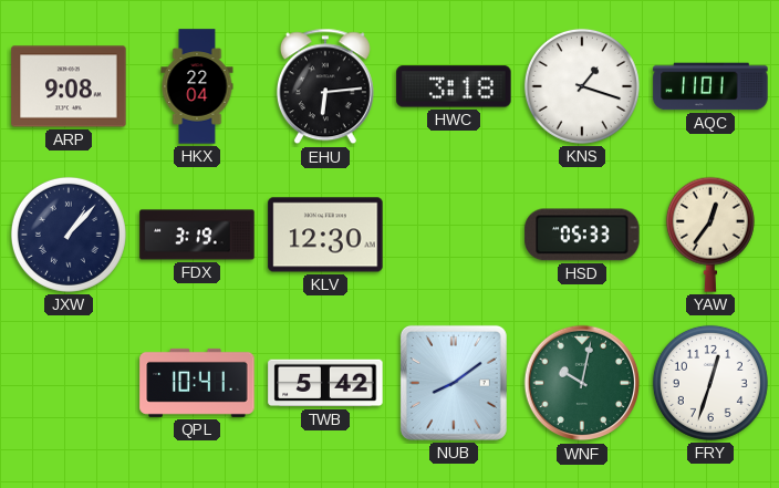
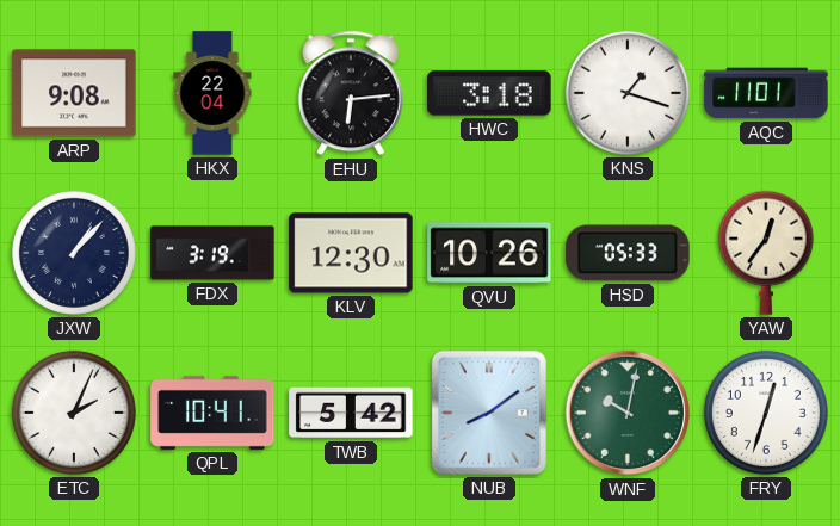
QVU: none -> 10:26
ETC: none -> 2:04
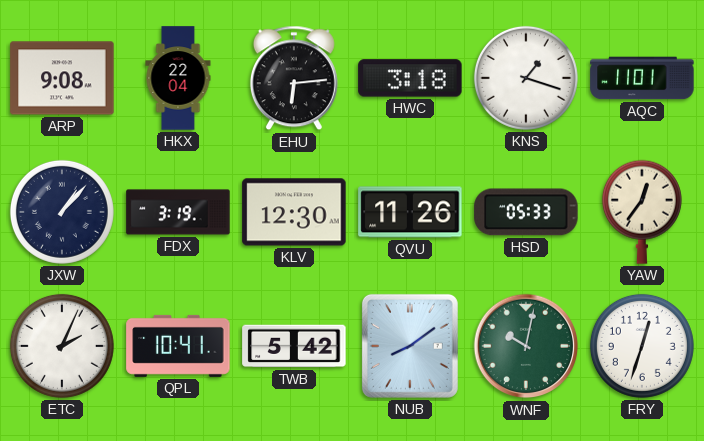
QVU: 10:26 -> 11:26
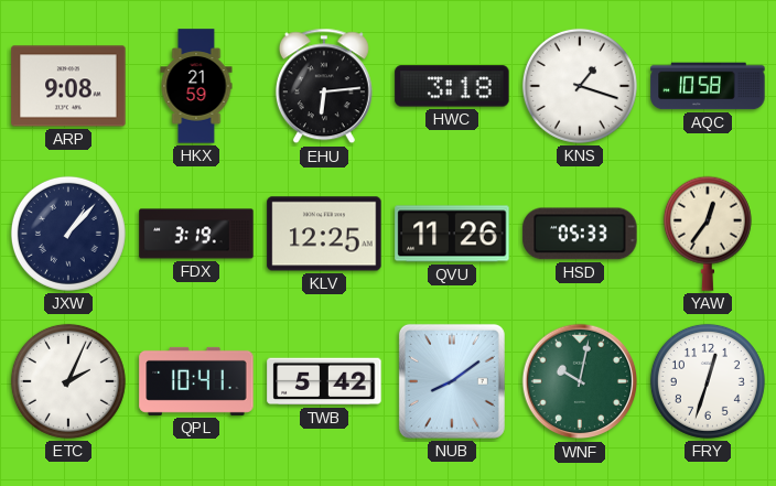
HKX: 22:04 -> 21:59
AQC: 11:01 -> 10:58
KLV: 12:30 -> 12:25
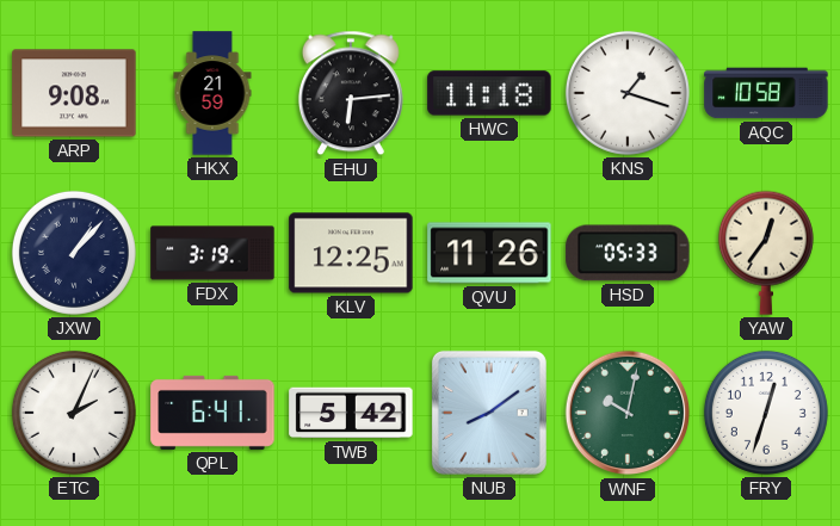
HWC: 3:18 -> 11:18
QPL: 10:41 -> 6:41
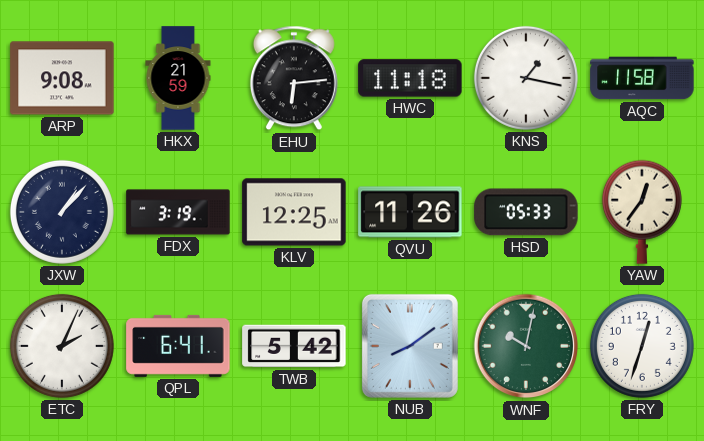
KNS: 1:18 -> 1:17
AQC: 10:58 -> 11:58
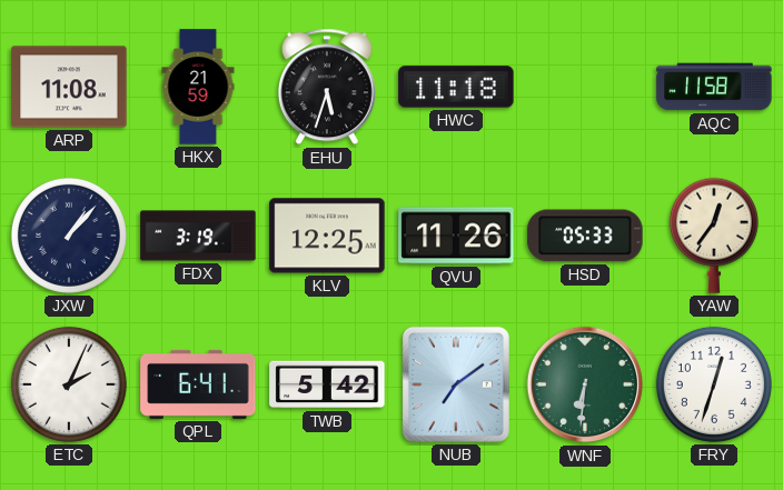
ARP: 9:08 -> 11:08
EHU: 6:14 -> 5:33
KNS: 1:17 -> none
NUB: 8:09 -> 7:09
WNF: 10:02 -> 6:31
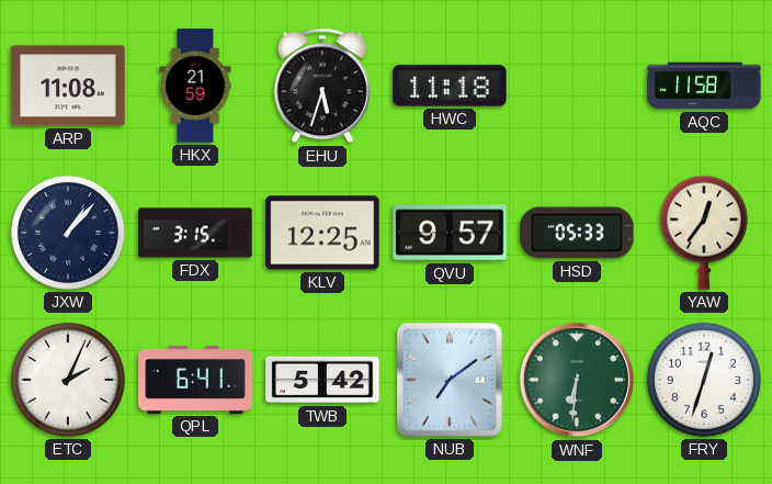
FDX: 3:19 -> 3:15
QVU: 11:26 -> 9:57
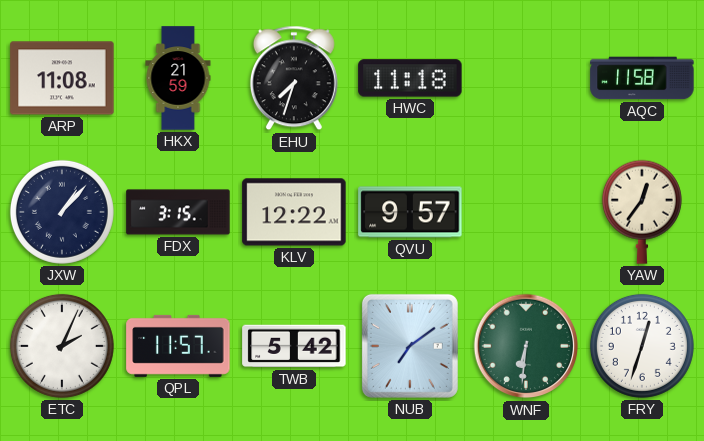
EHU: 5:33 -> 7:33
KLV: 12:25 -> 12:22
HSD: 05:33 -> none
QPL: 6:41 -> 11:57
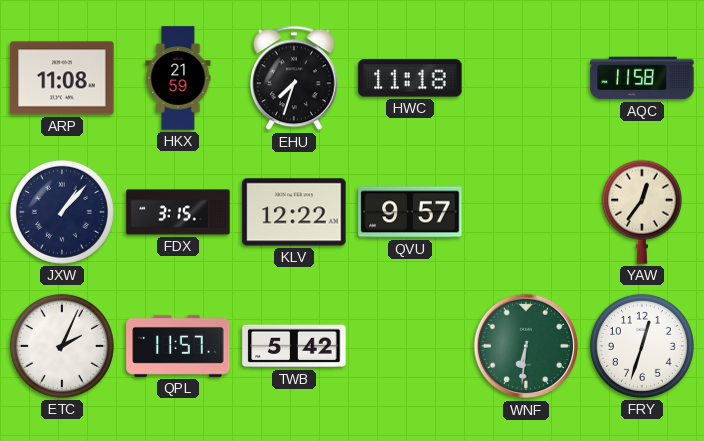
NUB: 7:09 -> none
